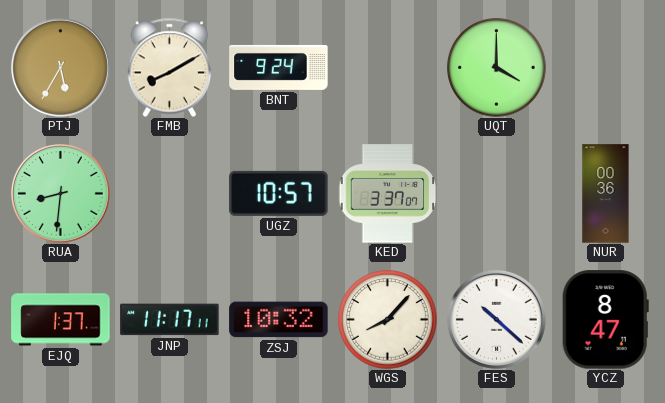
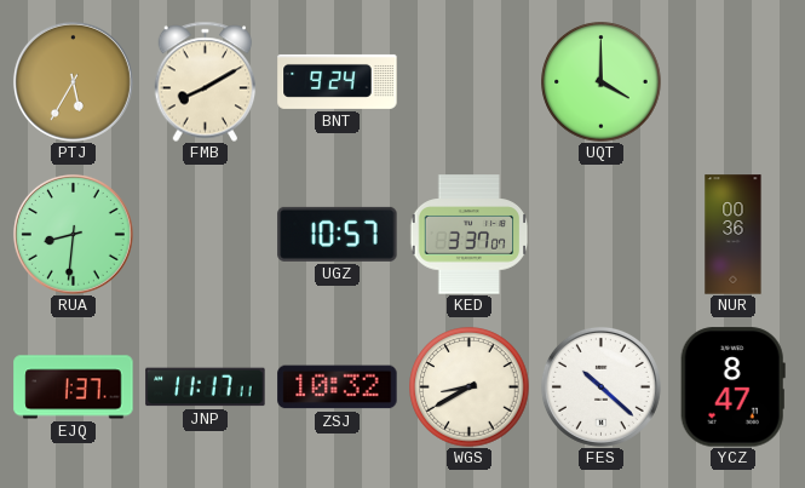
WGS: 8:07 -> 8:40
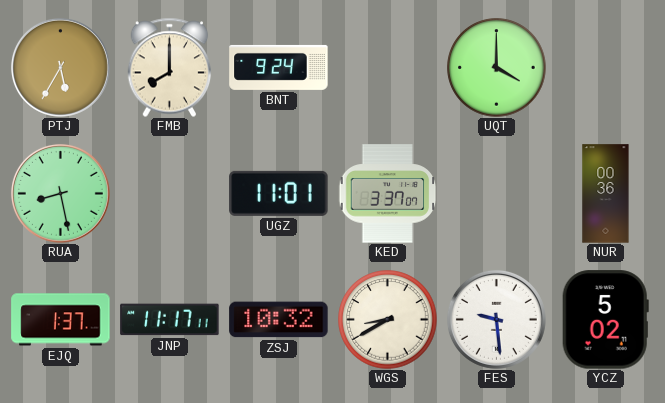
FMB: 8:10 -> 8:00
RUA: 8:31 -> 8:28
UGZ: 10:57 -> 11:01
FES: 10:22 -> 9:29
YCZ: 8:47 -> 5:02
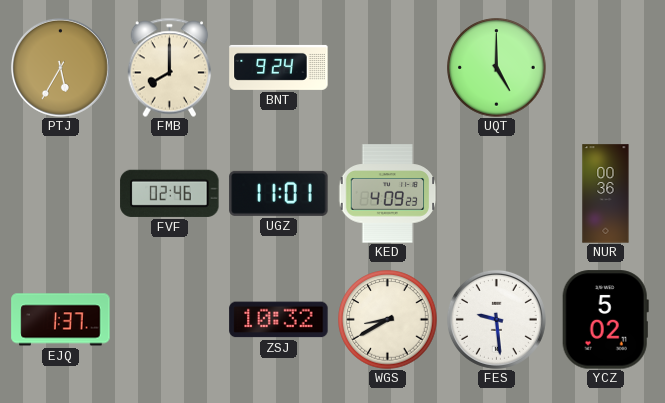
UQT: 4:00 -> 5:00
RUA: 8:28 -> none
FVF: none -> 02:46
KED: 3:37 -> 4:09
JNP: 11:17 -> none
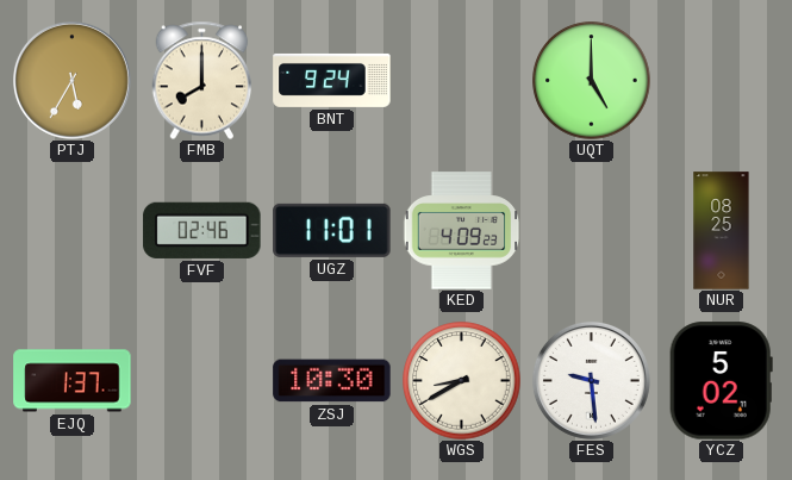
NUR: 00:36 -> 08:25
ZSJ: 10:32 -> 10:30
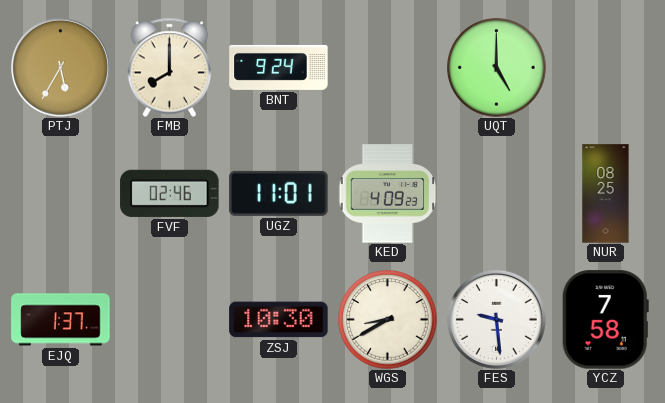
YCZ: 5:02 -> 7:58
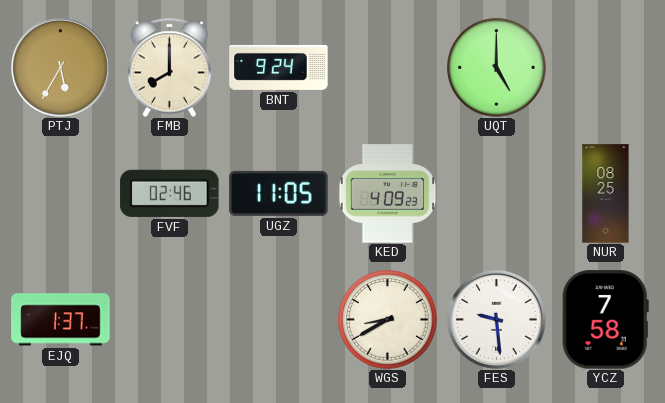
UGZ: 11:01 -> 11:05
ZSJ: 10:30 -> none
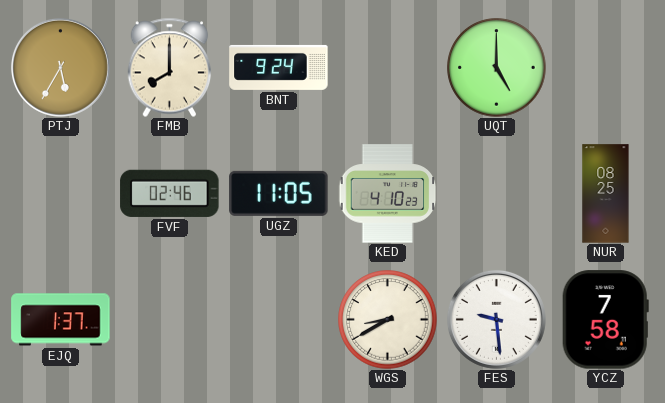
KED: 4:09 -> 4:10
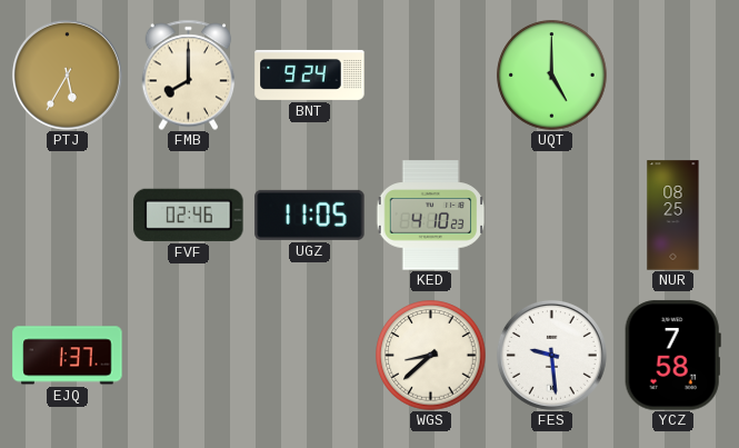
WGS: 8:40 -> 8:38
